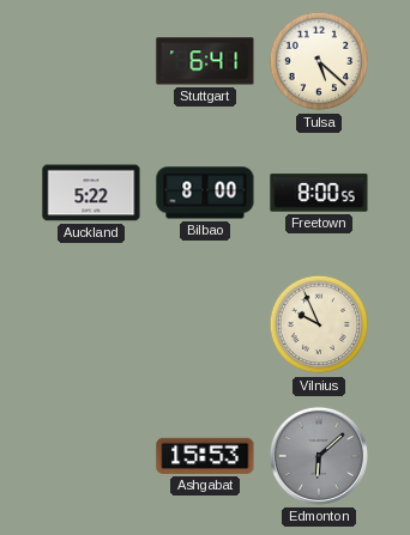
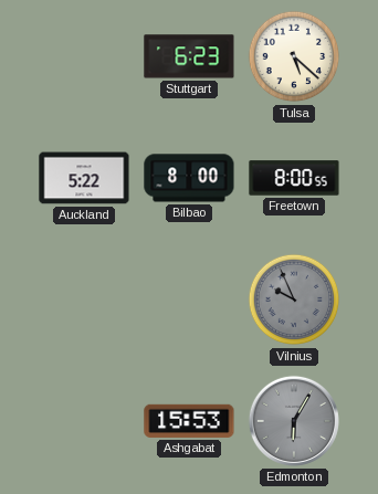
Stuttgart: 6:41 -> 6:23
Vilnius dial: cream -> grey
Edmonton: 6:08 -> 6:05
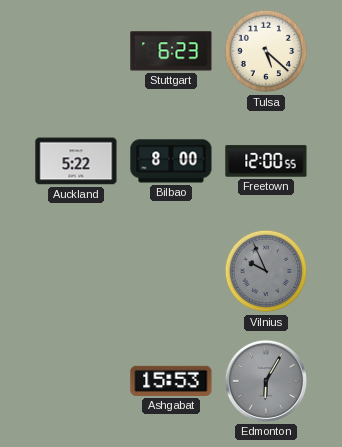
Freetown: 8:00 -> 12:00
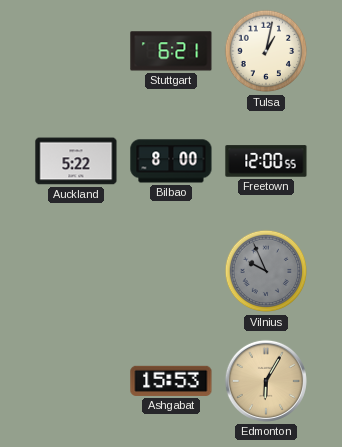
Stuttgart: 6:23 -> 6:21
Tulsa: 5:22 -> 1:02
Edmonton dial: grey -> champagne
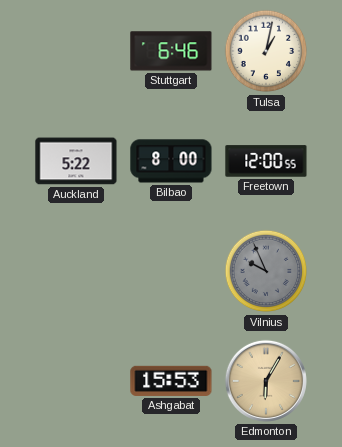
Stuttgart: 6:21 -> 6:46
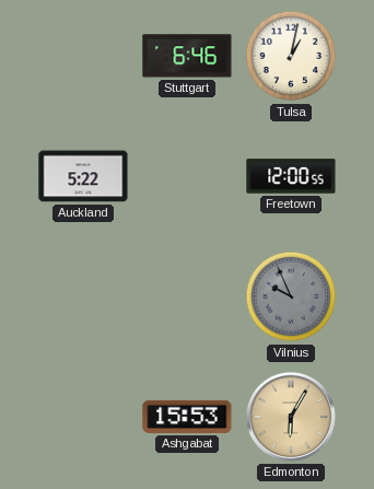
Bilbao: 8:00 -> none
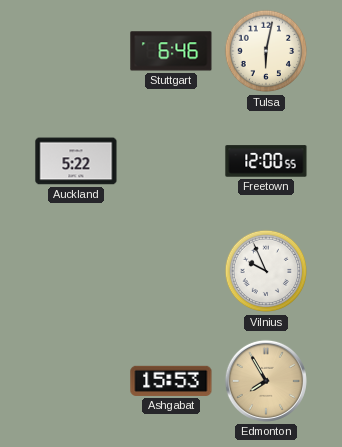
Tulsa: 1:02 -> 6:02
Vilnius dial: grey -> white
Edmonton: 6:05 -> 7:55
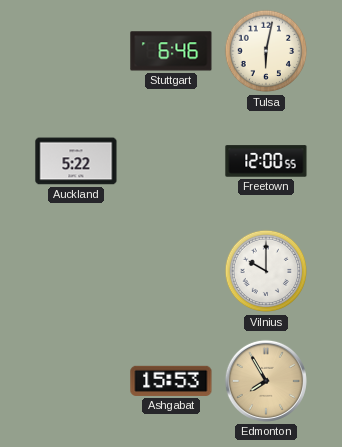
Vilnius: 9:56 -> 10:00
